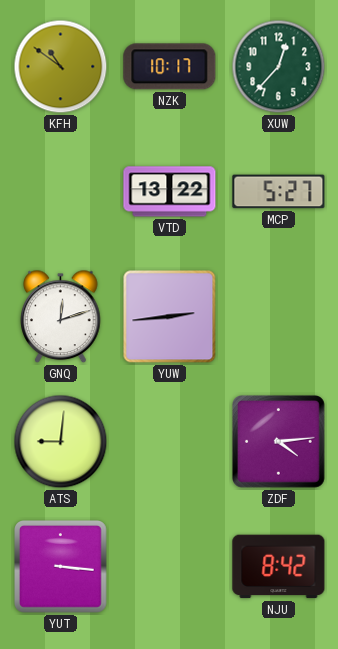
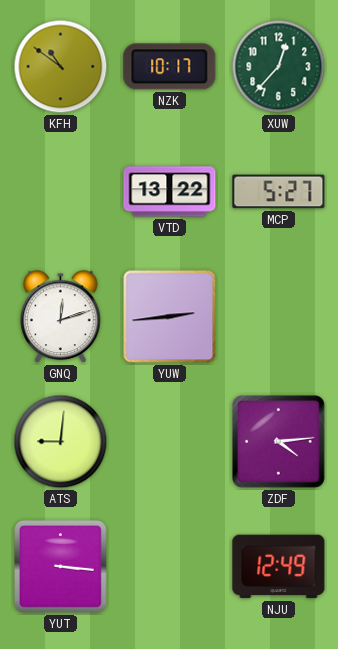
NJU: 8:42 -> 12:49
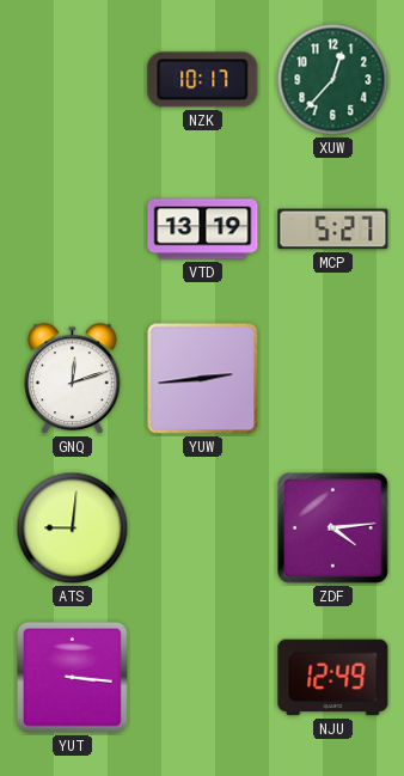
KFH: 10:51 -> none
VTD: 13:22 -> 13:19
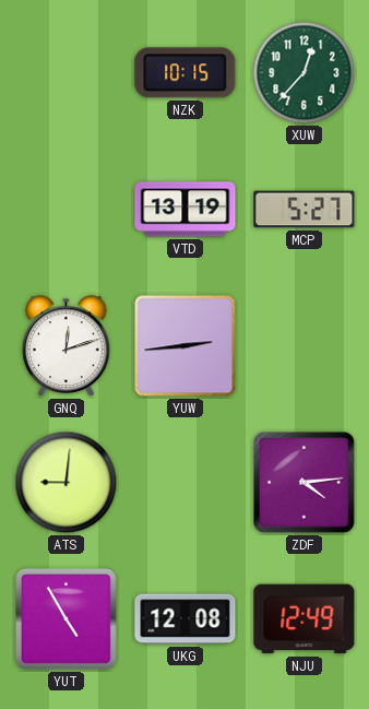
NZK: 10:17 -> 10:15
YUT: 3:16 -> 4:55
UKG: none -> 12:08
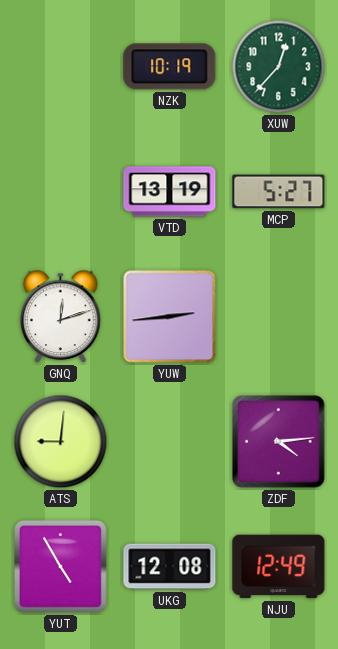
NZK: 10:15 -> 10:19
